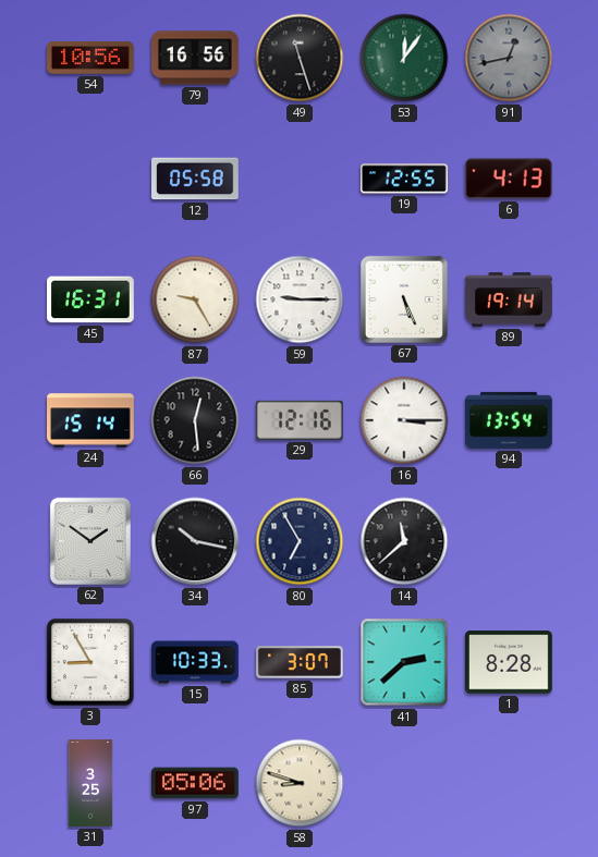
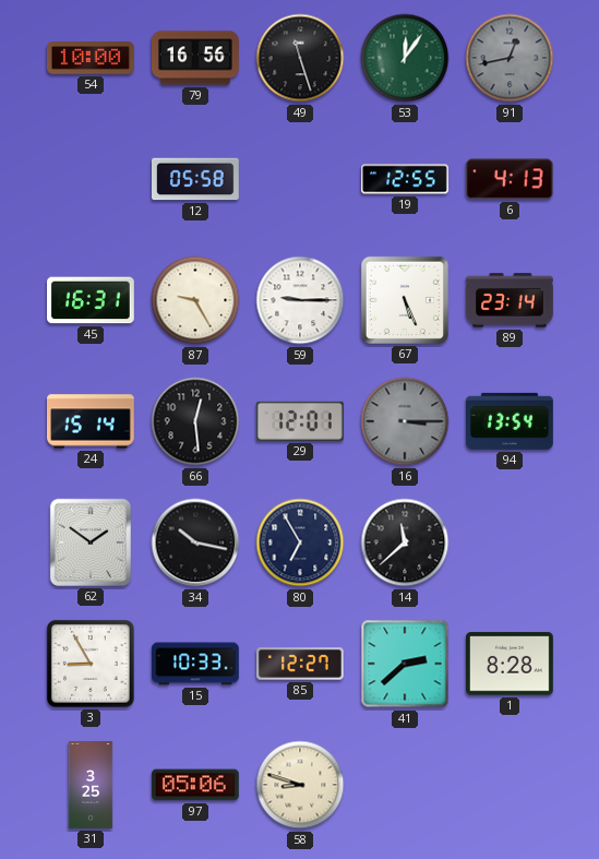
54: 10:56 -> 10:00
89: 19:14 -> 23:14
29: 12:16 -> 12:01
16 dial: white -> grey
85: 3:07 -> 12:27
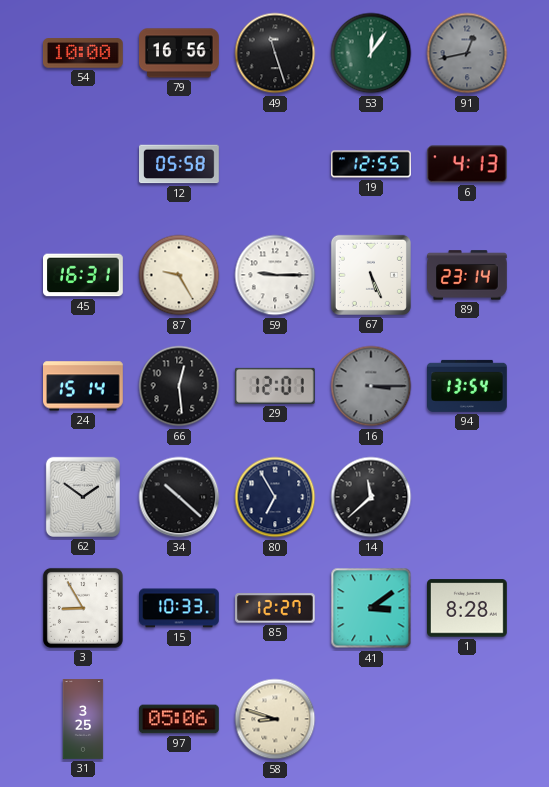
34: 10:17 -> 10:22
41: 2:38 -> 3:09
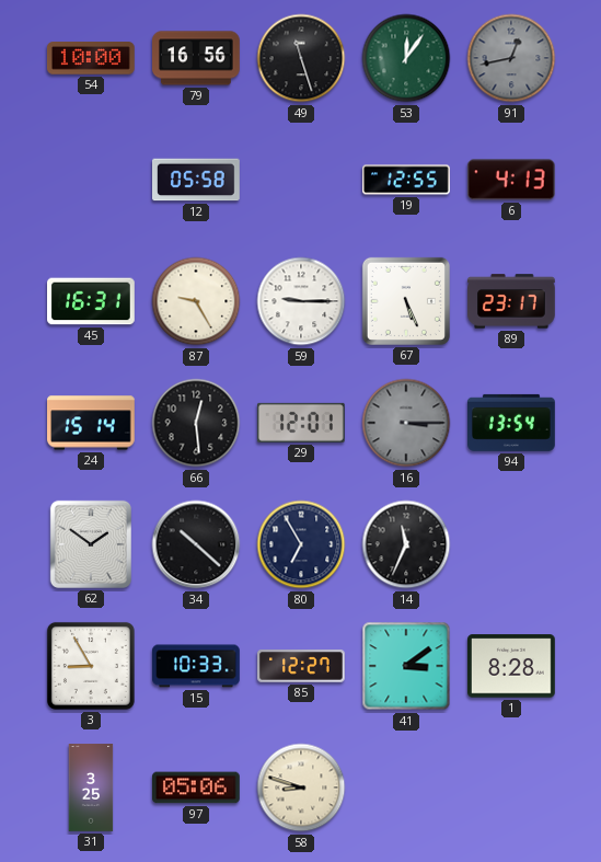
89: 23:14 -> 23:17
14: 11:38 -> 11:34
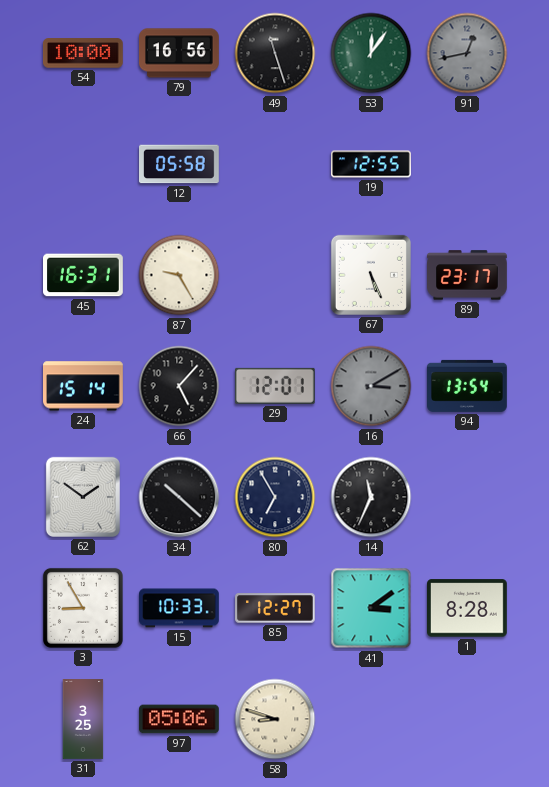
6: 4:13 -> none
59: 9:15 -> none
66: 12:29 -> 5:07
16: 3:15 -> 3:10
